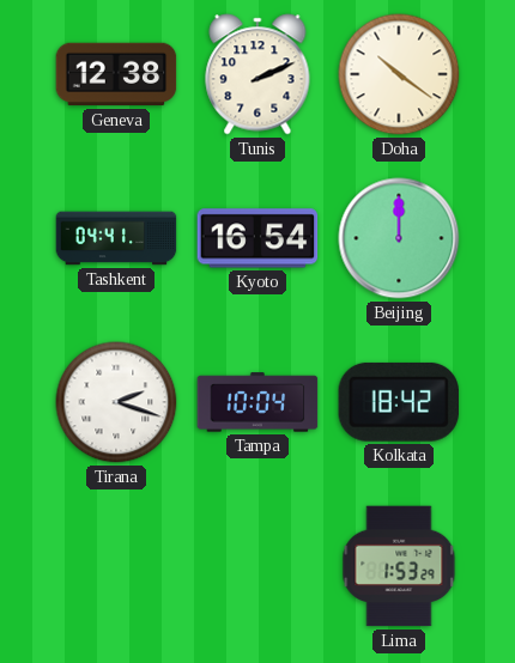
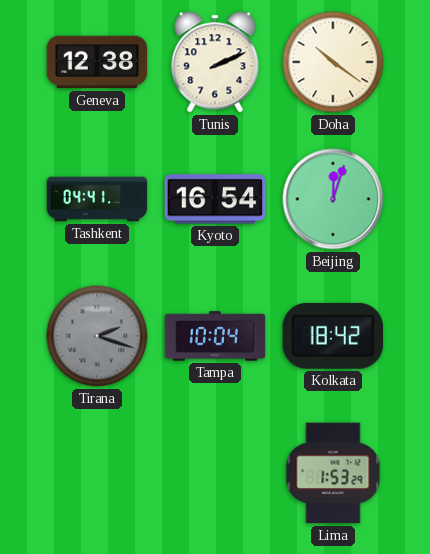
Beijing: 12:00 -> 12:03
Tirana dial: white -> grey
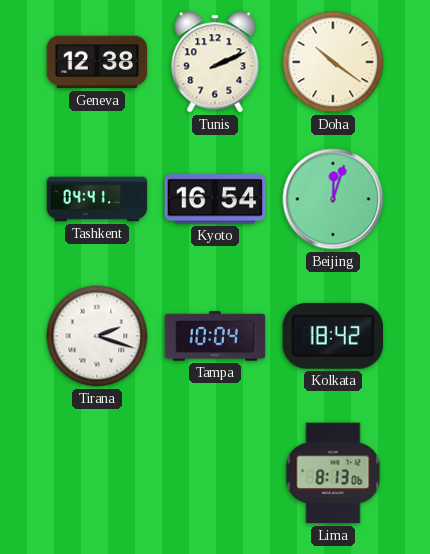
Tirana dial: grey -> white
Lima: 1:53 -> 8:13
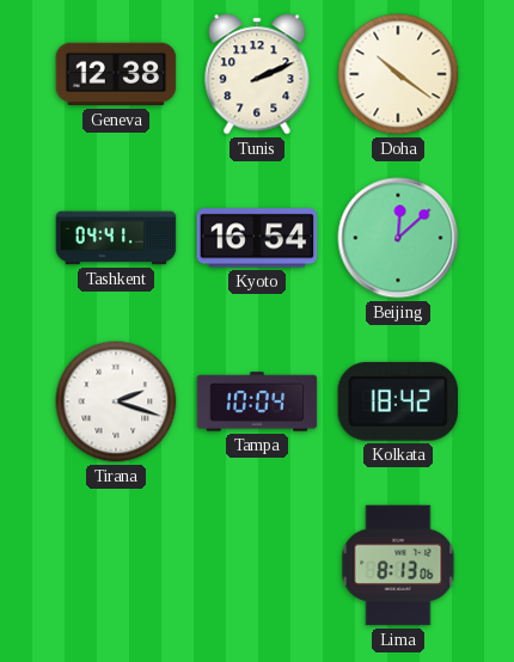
Beijing: 12:03 -> 12:08
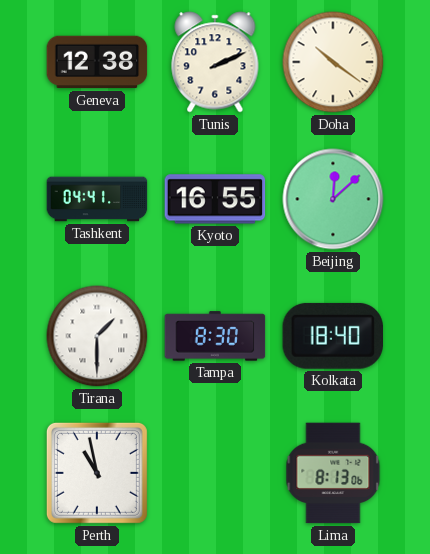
Kyoto: 16:54 -> 16:55
Tirana: 2:18 -> 1:30
Tampa: 10:04 -> 8:30
Kolkata: 18:42 -> 18:40
Perth: none -> 10:58
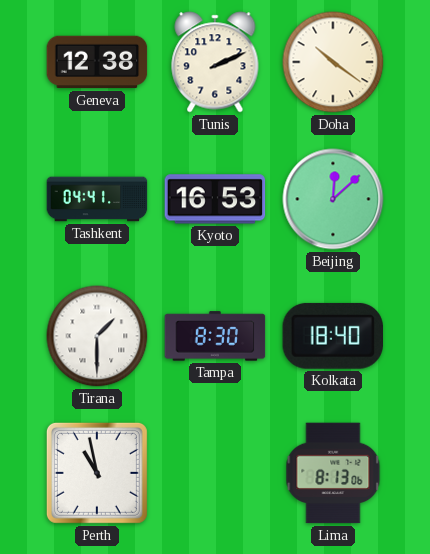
Kyoto: 16:55 -> 16:53
